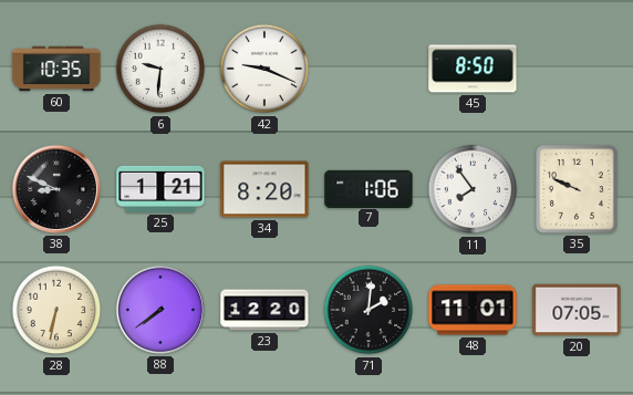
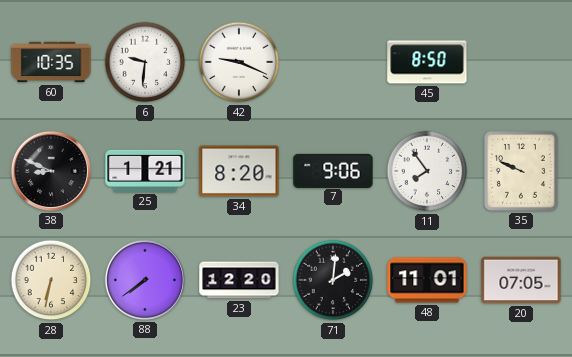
7: 1:06 -> 9:06
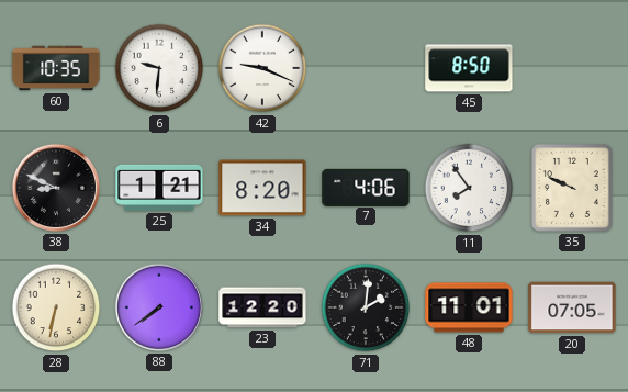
7: 9:06 -> 4:06
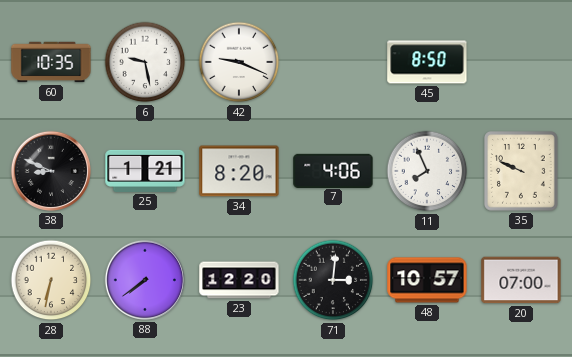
6: 9:31 -> 9:28
11: 7:54 -> 7:56
71: 2:01 -> 3:01
48: 11:01 -> 10:57
20: 07:05 -> 07:00
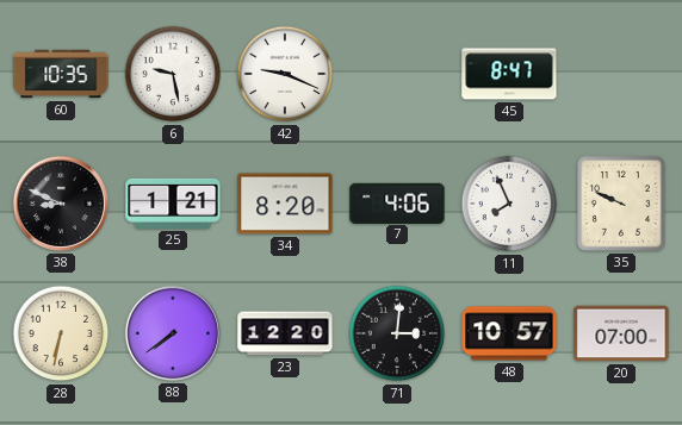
45: 8:50 -> 8:47
